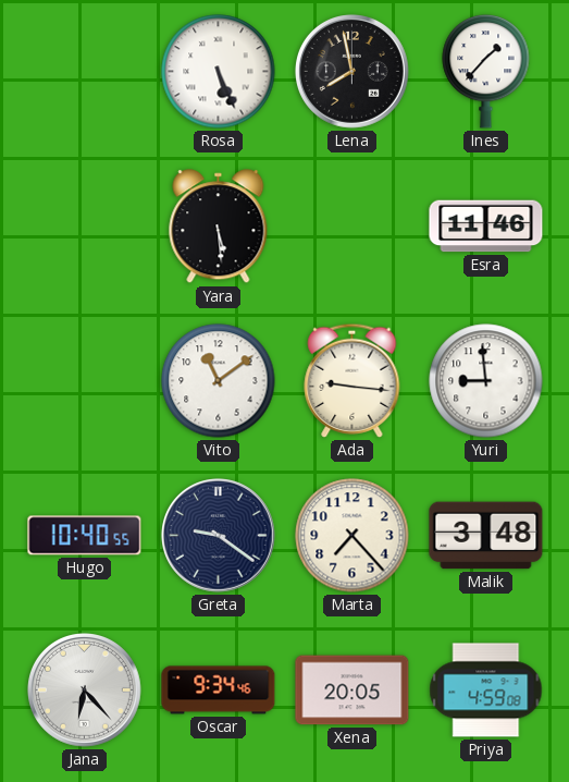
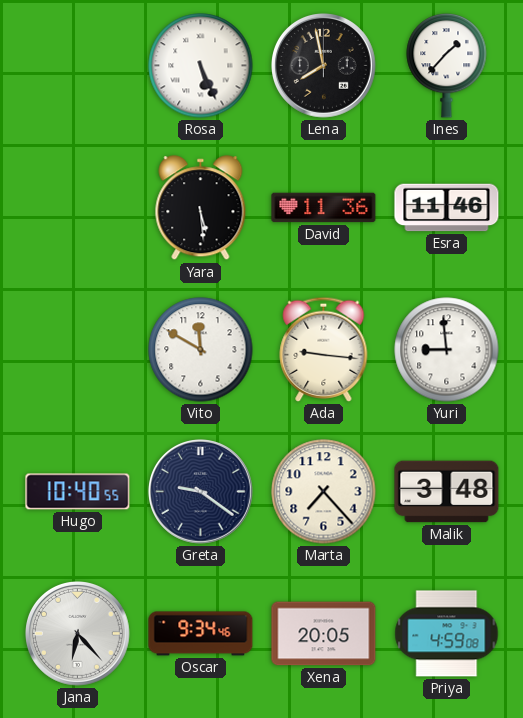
David: none -> 11:36
Vito: 11:09 -> 11:50
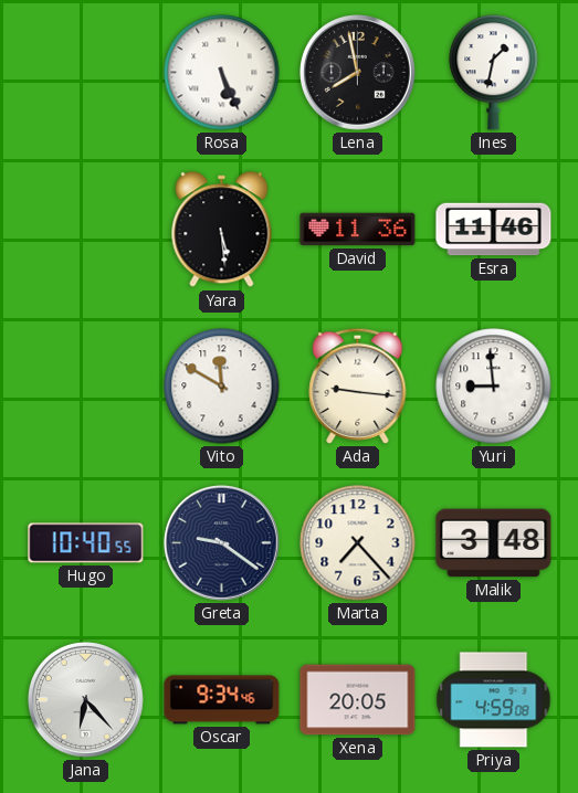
Ines: 1:37 -> 1:32
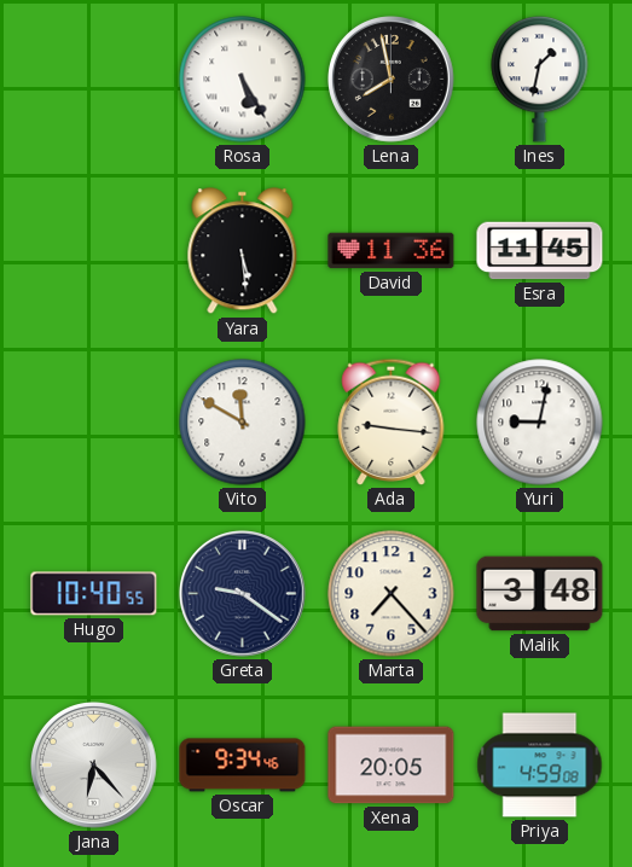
Rosa: 5:26 -> 5:25
Esra: 11:46 -> 11:45
Yuri: 8:59 -> 9:02
